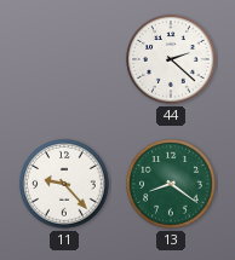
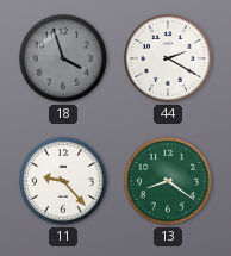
18: none -> 3:57
44: 2:22 -> 2:20
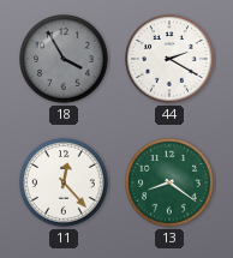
18: 3:57 -> 3:55
11: 9:23 -> 12:23
